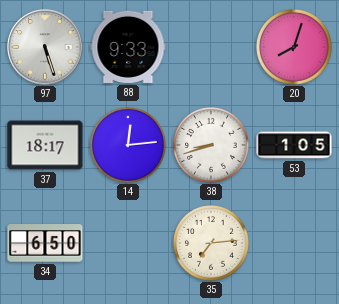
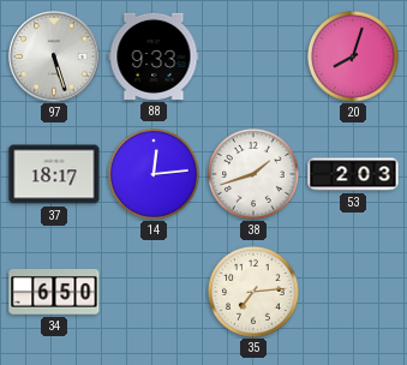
38: 8:42 -> 1:42
53: 1:05 -> 2:03
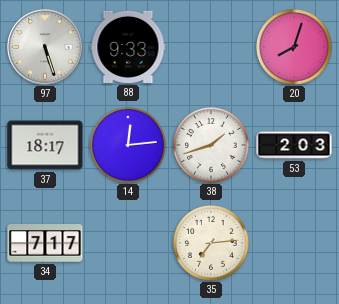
34: 6:50 -> 7:17
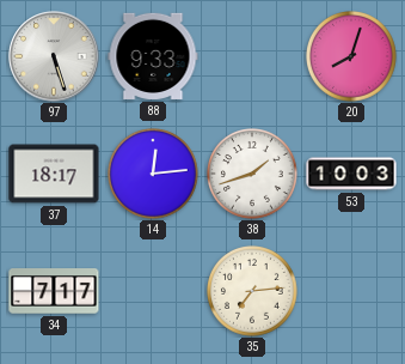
53: 2:03 -> 10:03
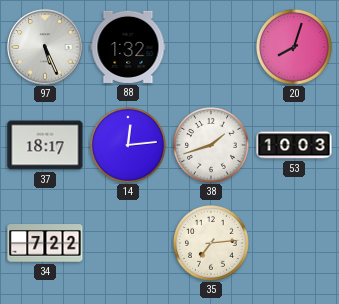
97: 5:27 -> 5:26
88: 9:33 -> 1:32
34: 7:17 -> 7:22
